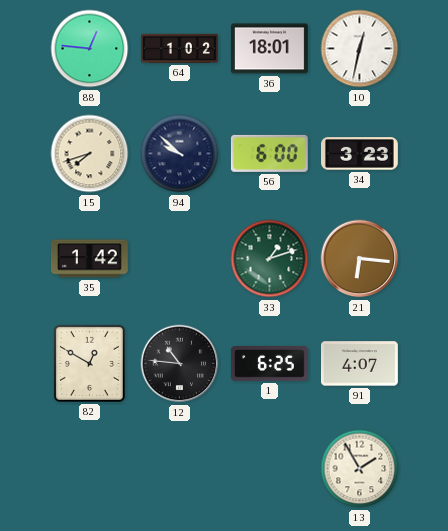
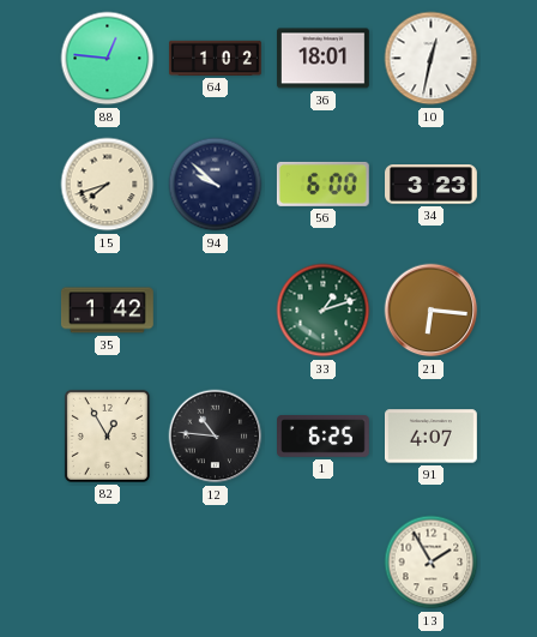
82: 12:50 -> 12:55
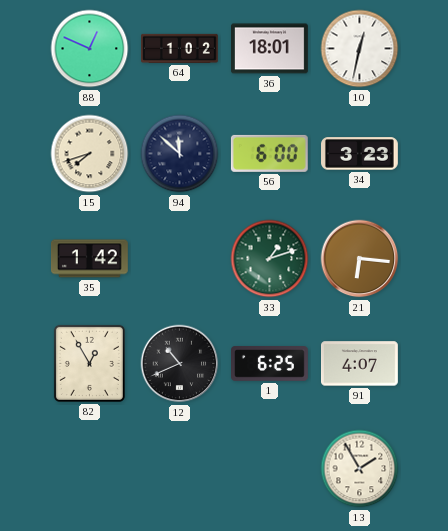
88: 12:46 -> 12:49
94: 9:52 -> 11:52
12: 10:46 -> 10:41
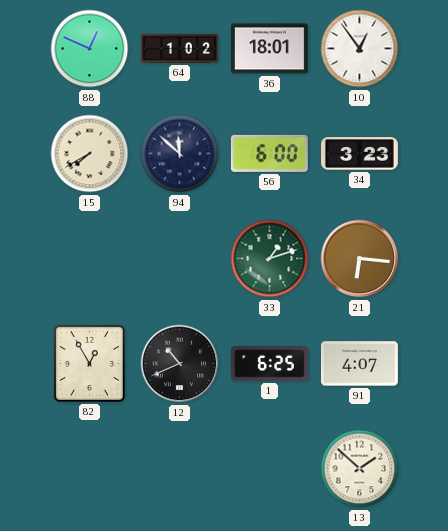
10: 12:32 -> 12:54
15: 7:42 -> 7:40
35: 1:42 -> none
13: 1:55 -> 1:52
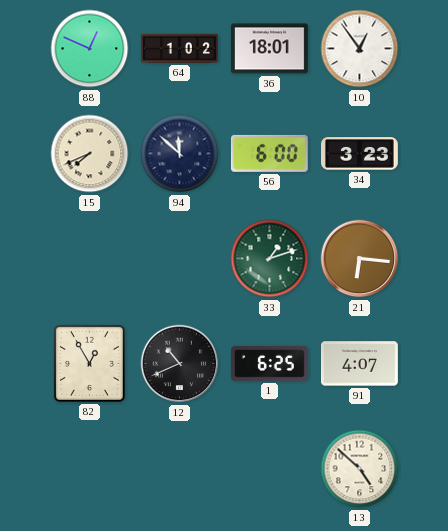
15: 7:40 -> 7:41
13: 1:52 -> 4:52
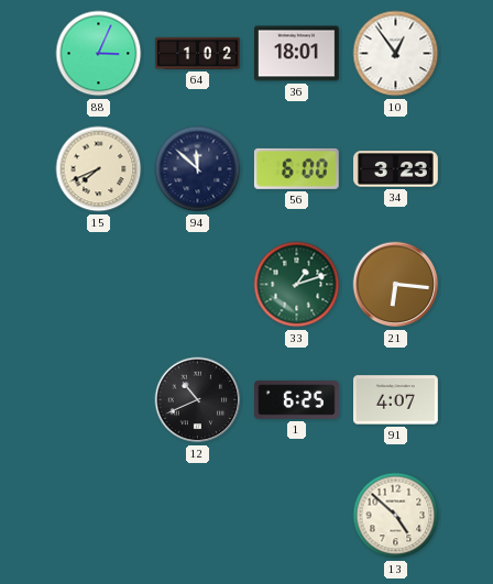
88: 12:49 -> 3:04
82: 12:55 -> none
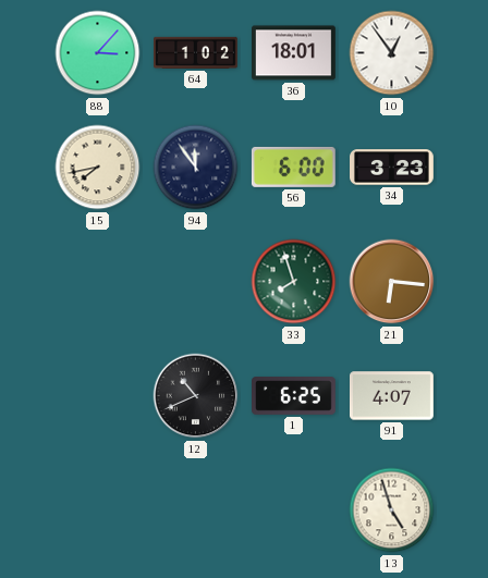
88: 3:04 -> 3:07
15: 7:41 -> 7:43
94: 11:52 -> 11:54
33: 1:12 -> 7:57
13: 4:52 -> 4:57
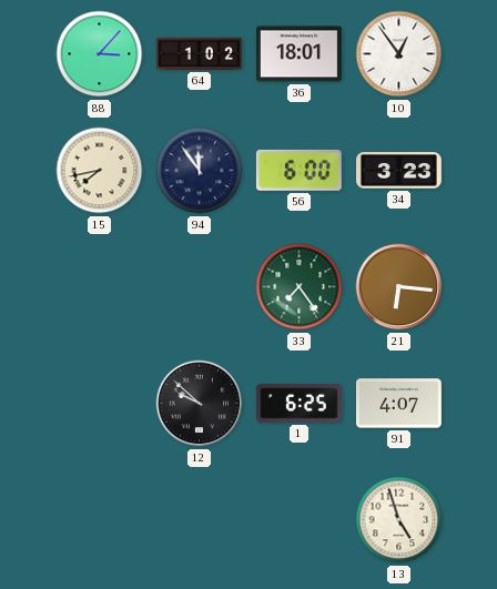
33: 7:57 -> 7:24
12: 10:41 -> 9:52
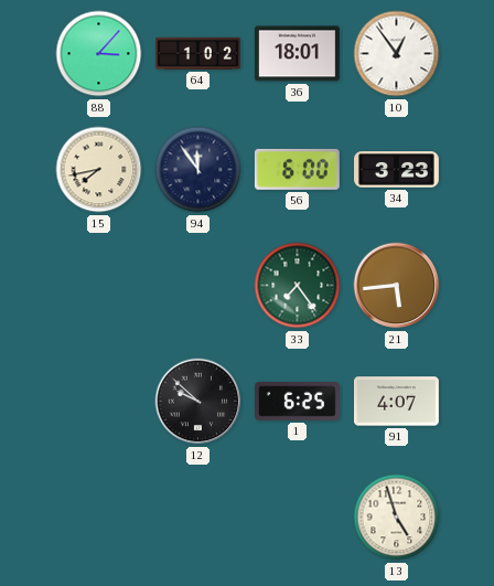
21: 6:16 -> 5:44
